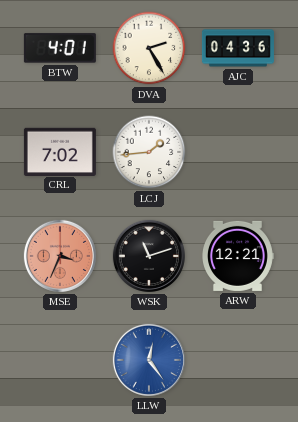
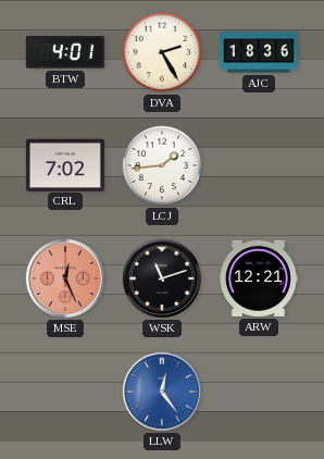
AJC: 04:36 -> 18:36
MSE: 3:34 -> 12:26
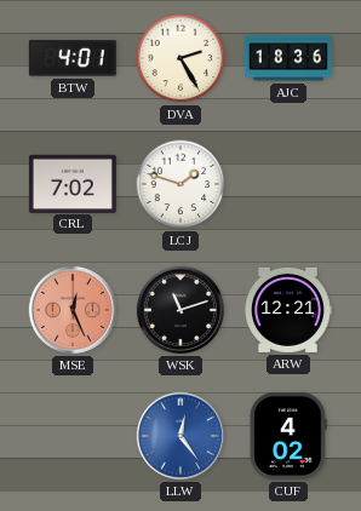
LCJ: 1:44 -> 1:48
CUF: none -> 4:02
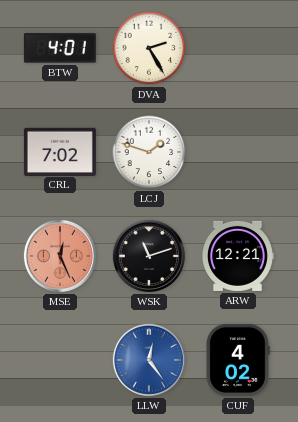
AJC: 18:36 -> none
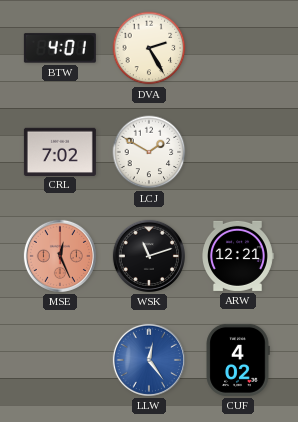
LCJ: 1:48 -> 1:50
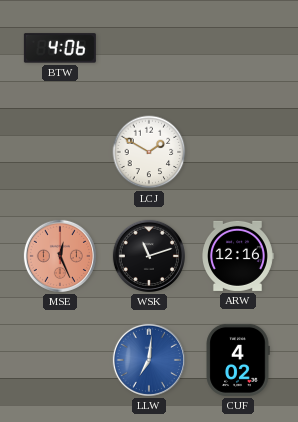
BTW: 4:01 -> 4:06
DVA: 2:25 -> none
CRL: 7:02 -> none
ARW: 12:21 -> 12:16
LLW: 12:24 -> 7:01
